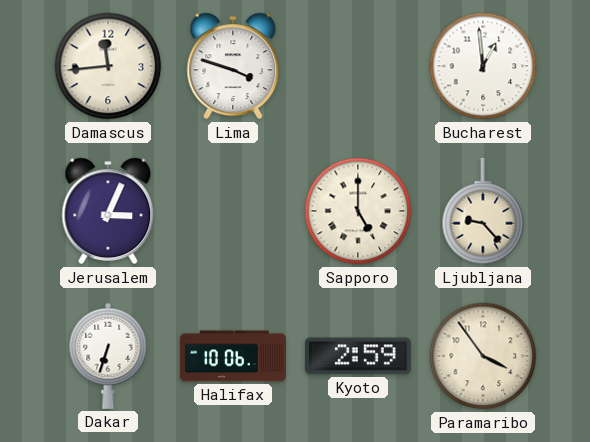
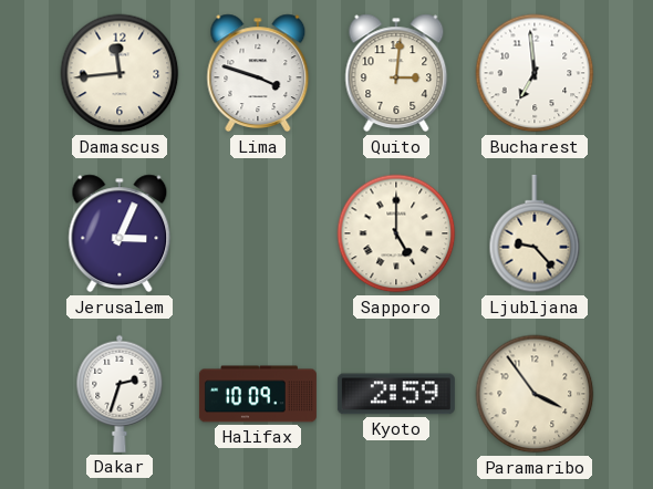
Quito: none -> 3:01
Bucharest: 12:59 -> 6:59
Dakar: 6:33 -> 2:33
Halifax: 10:06 -> 10:09
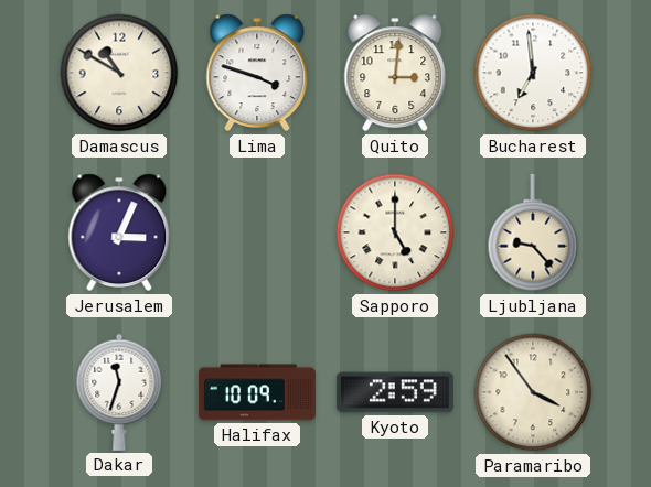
Damascus: 11:44 -> 10:50
Dakar: 2:33 -> 11:33
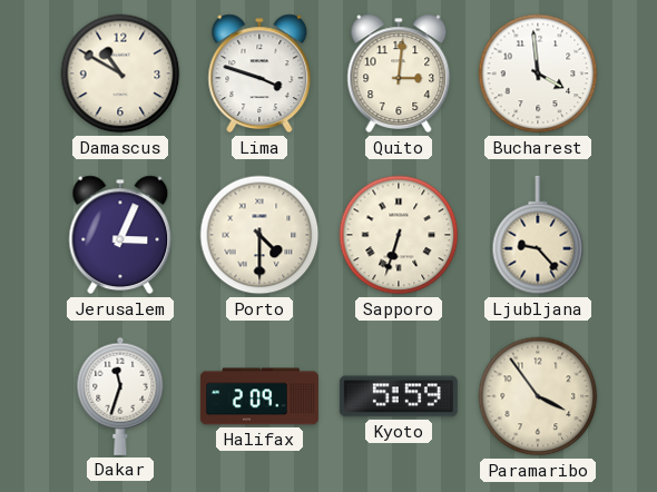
Bucharest: 6:59 -> 3:59
Porto: none -> 4:30
Sapporo: 5:00 -> 6:33
Halifax: 10:09 -> 2:09
Kyoto: 2:59 -> 5:59
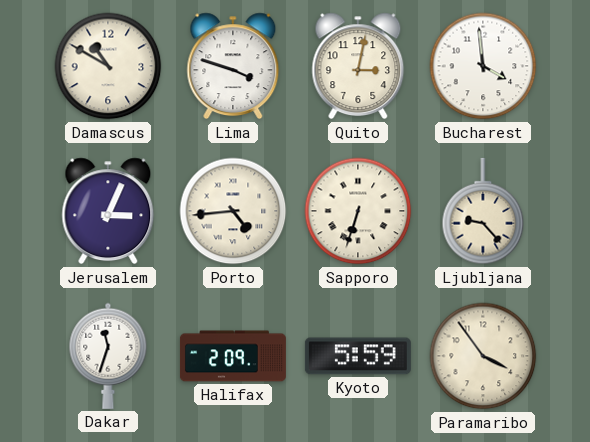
Quito: 3:01 -> 3:02
Porto: 4:30 -> 4:44
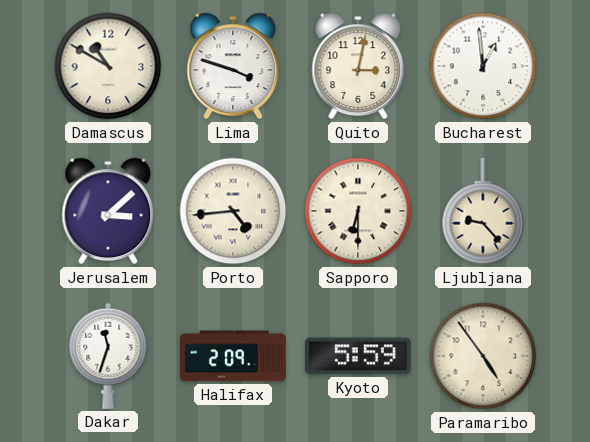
Bucharest: 3:59 -> 12:59
Jerusalem: 3:04 -> 3:08
Sapporo: 6:33 -> 6:30
Paramaribo: 3:54 -> 4:54
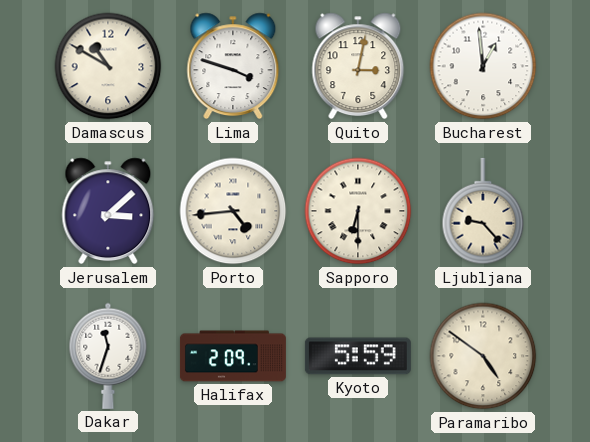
Paramaribo: 4:54 -> 4:51
